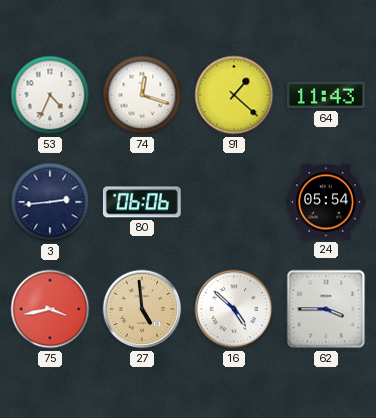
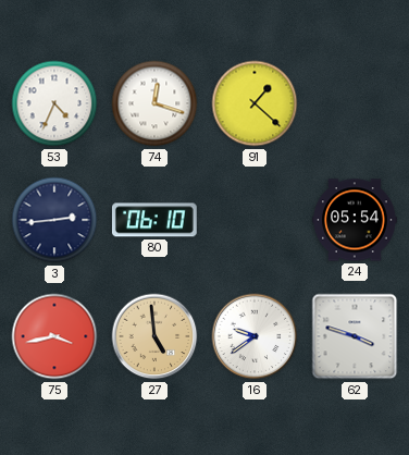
64: 11:43 -> none
80: 06:06 -> 06:10
16: 4:52 -> 9:39
62: 3:45 -> 3:48
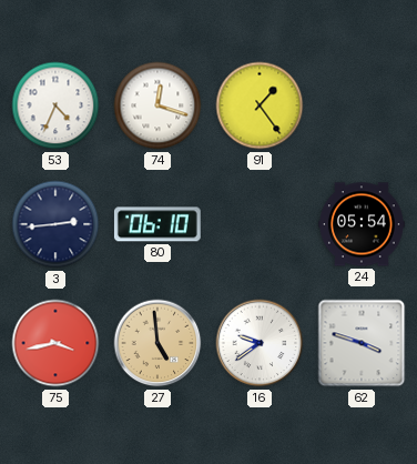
91: 1:22 -> 1:24
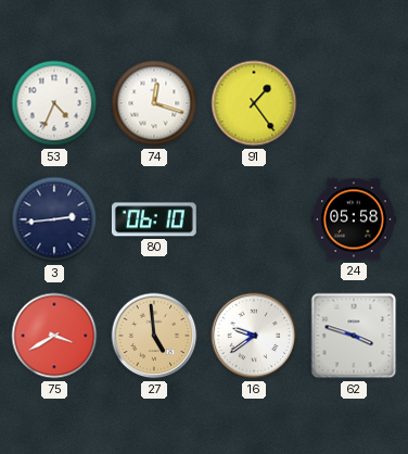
24: 05:54 -> 05:58
75: 3:43 -> 3:40
